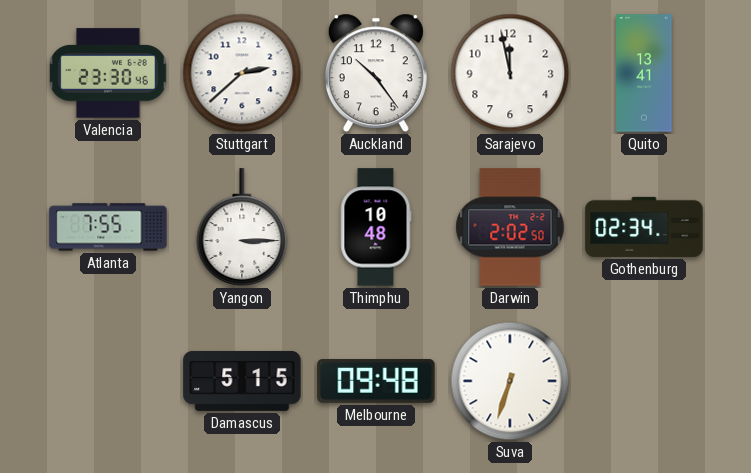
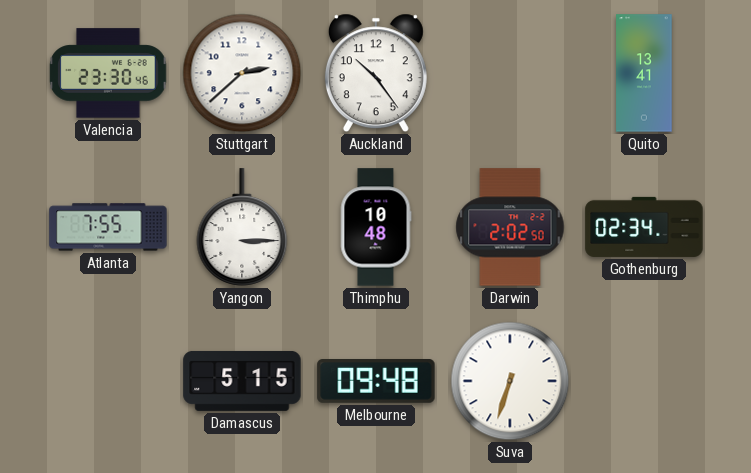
Sarajevo: 11:58 -> none
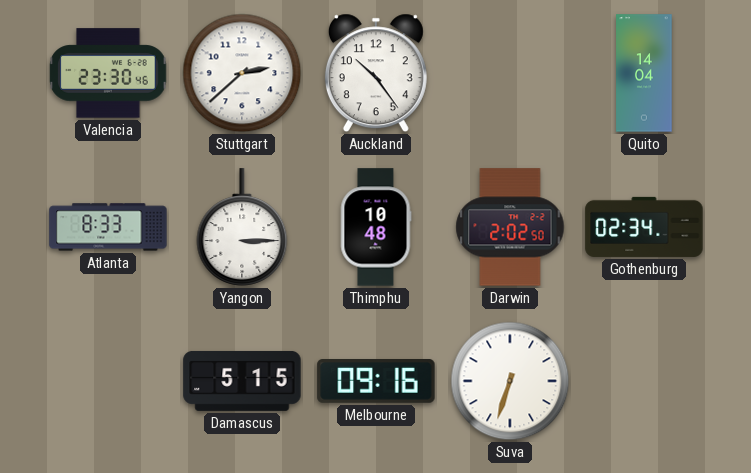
Quito: 13:41 -> 14:04
Atlanta: 7:55 -> 8:33
Melbourne: 09:48 -> 09:16
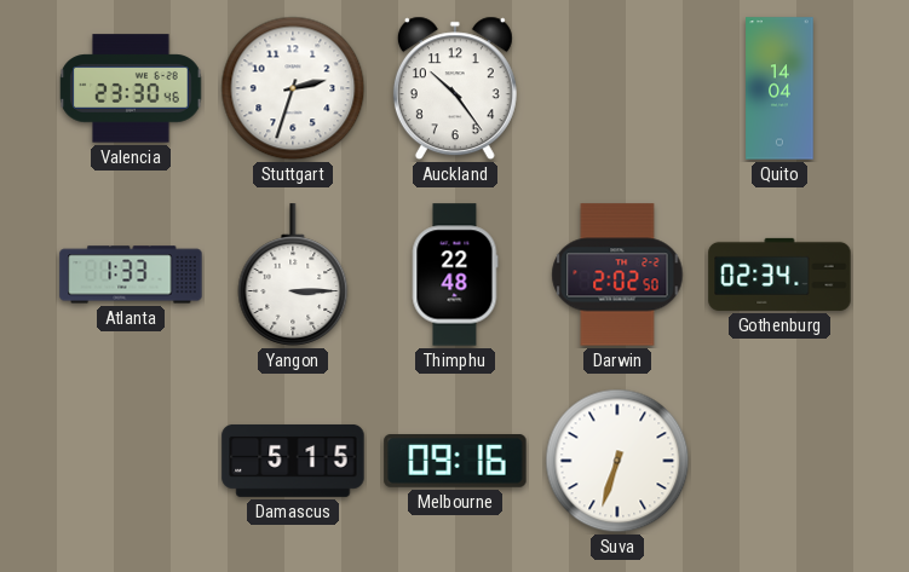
Stuttgart: 2:38 -> 2:33
Atlanta: 8:33 -> 1:33
Thimphu: 10:48 -> 22:48
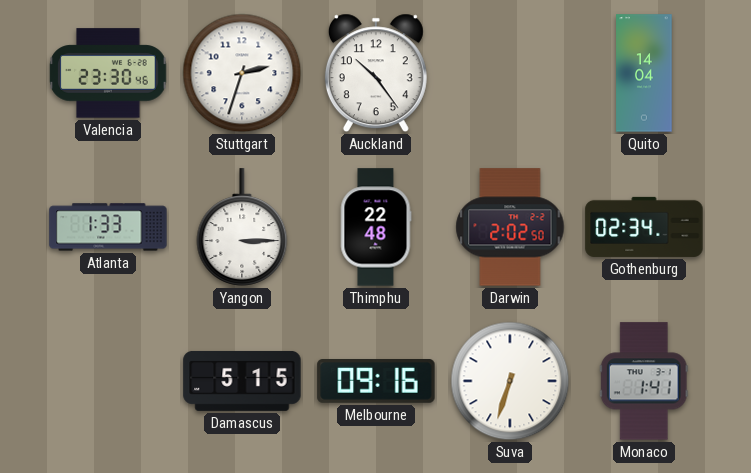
Monaco: none -> 1:41
